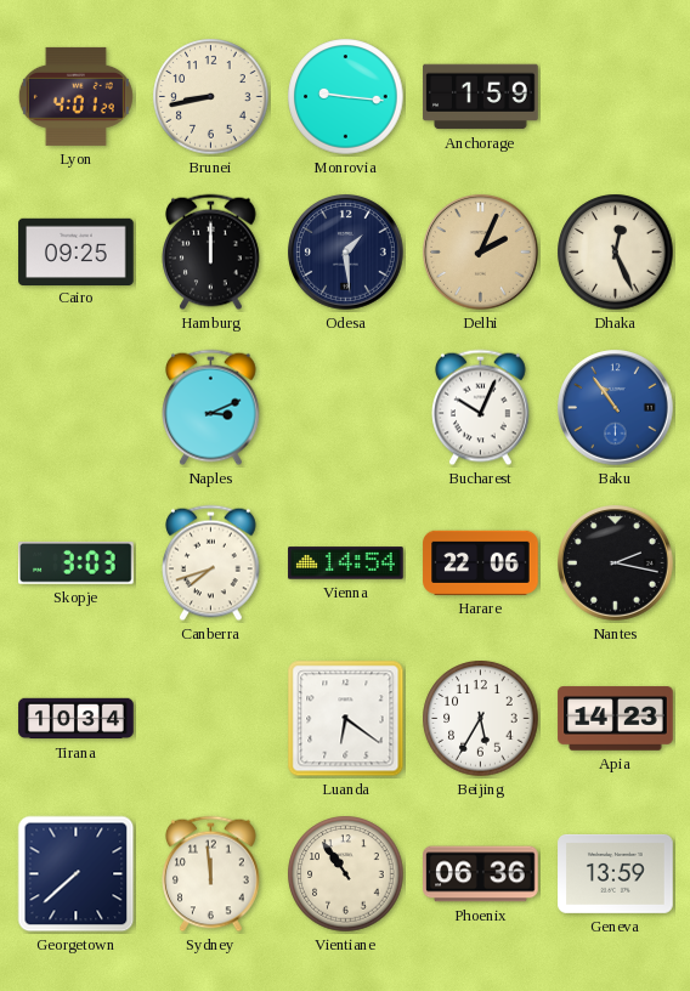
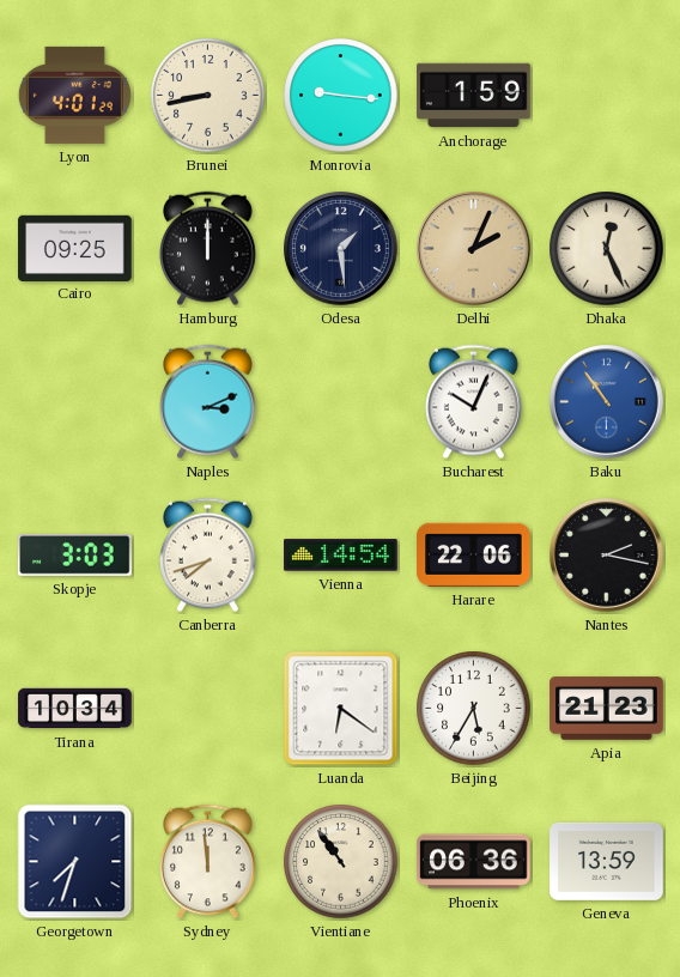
Apia: 14:23 -> 21:23
Georgetown: 7:38 -> 7:33
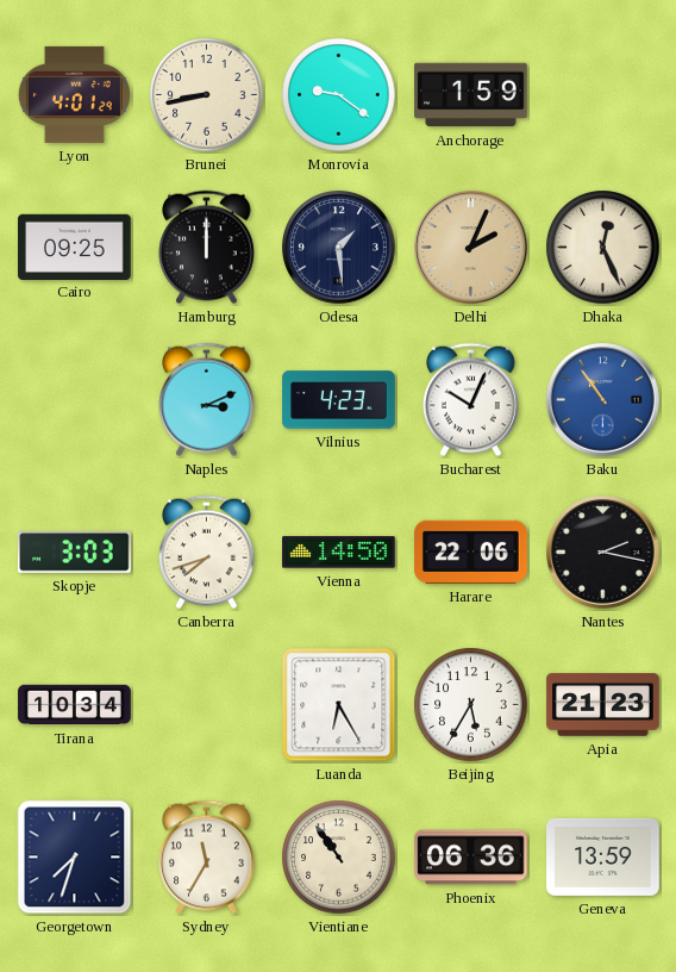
Monrovia: 9:16 -> 9:21
Vilnius: none -> 4:23
Vienna: 14:54 -> 14:50
Luanda: 6:21 -> 6:25
Sydney: 11:59 -> 11:35
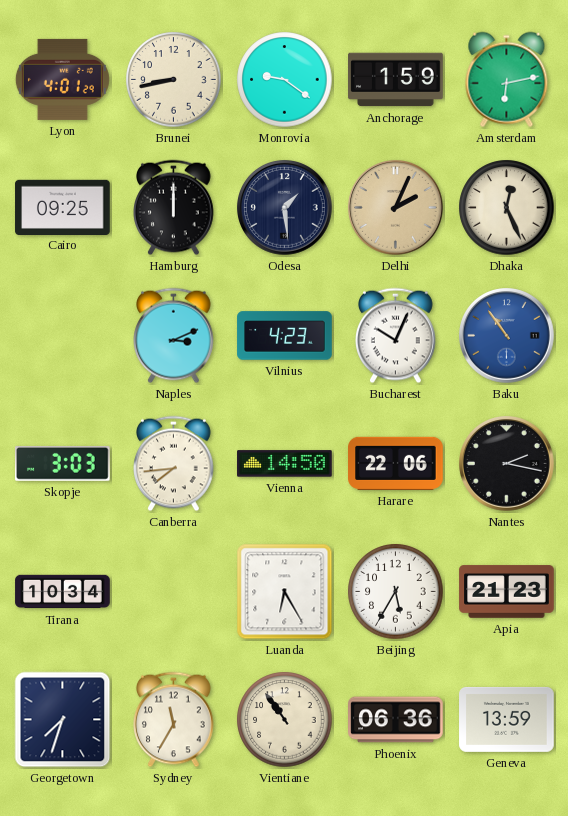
Amsterdam: none -> 6:13
Canberra: 7:42 -> 7:44
